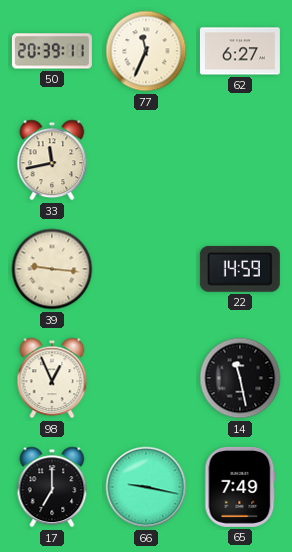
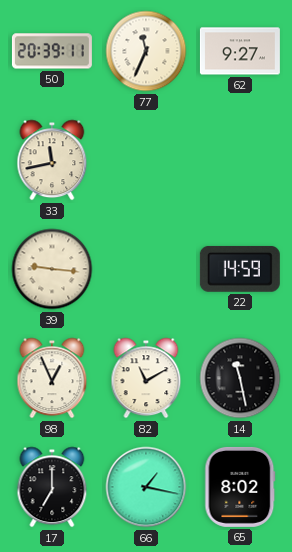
62: 6:27 -> 9:27
82: none -> 11:10
66: 9:17 -> 1:17
65: 7:49 -> 8:02
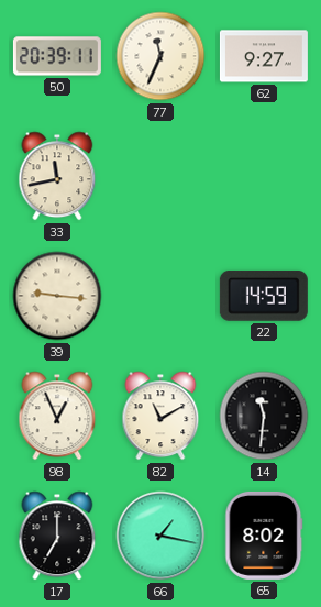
14: 11:28 -> 11:31
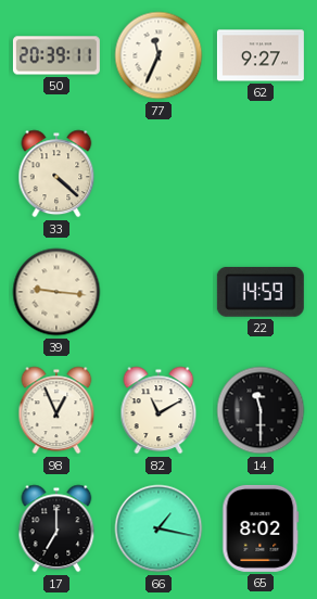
33: 11:43 -> 4:22
14: 11:31 -> 11:30
